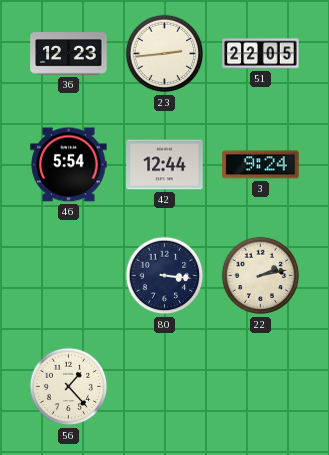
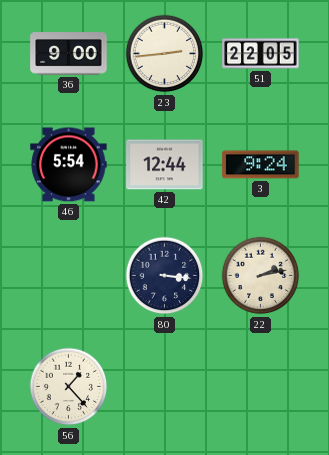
36: 12:23 -> 9:00
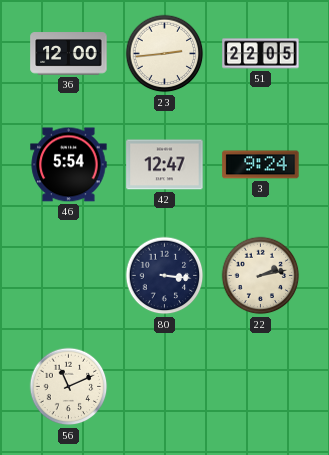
36: 9:00 -> 12:00
42: 12:44 -> 12:47
56: 1:23 -> 11:11
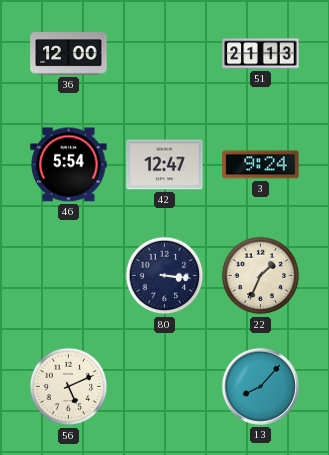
23: 2:44 -> none
51: 22:05 -> 21:13
22: 2:13 -> 1:34
56: 11:11 -> 5:11
13: none -> 8:07
